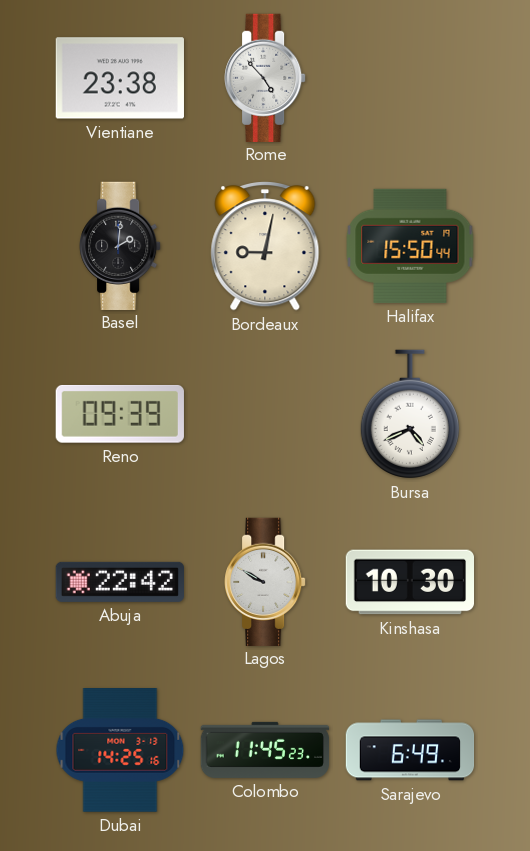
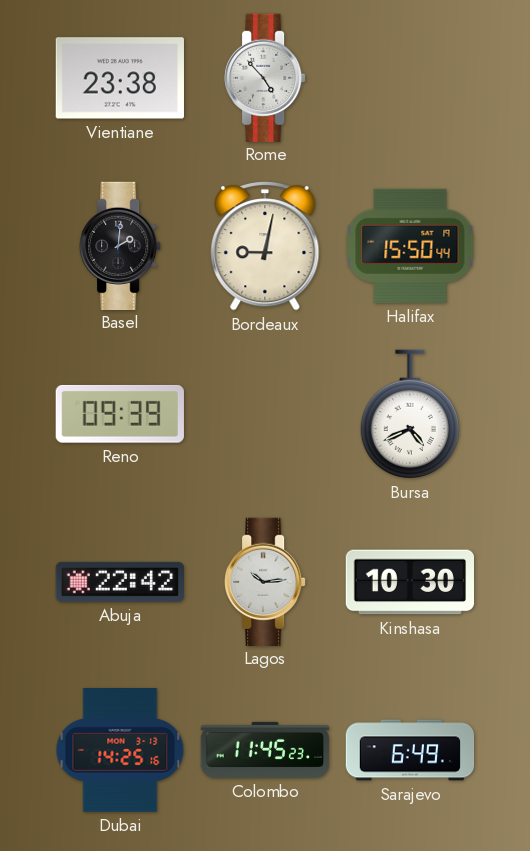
Lagos: 9:50 -> 10:14
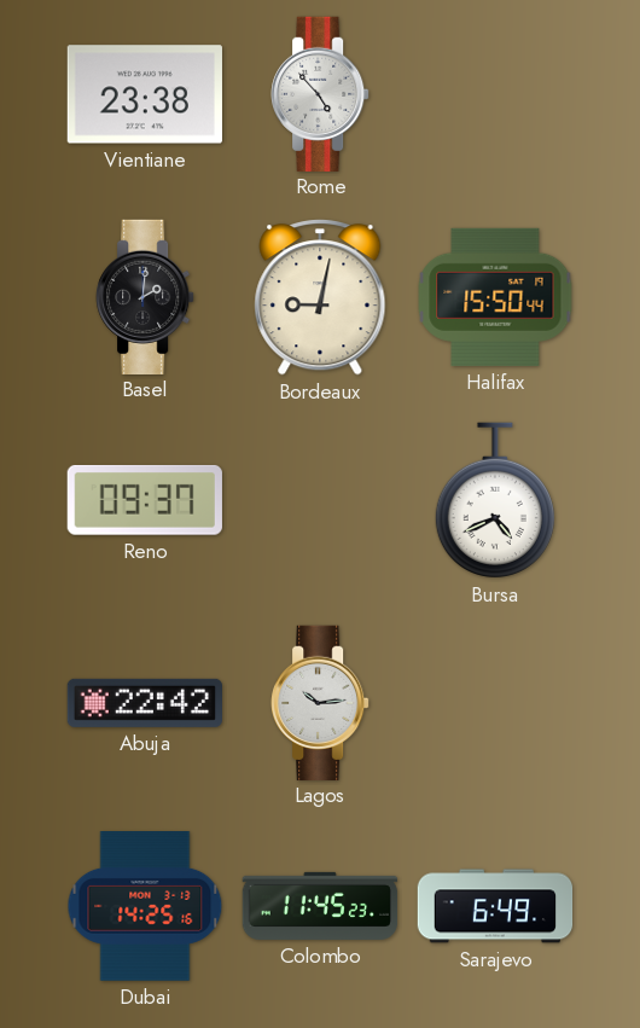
Reno: 09:39 -> 09:37
Kinshasa: 10:30 -> none
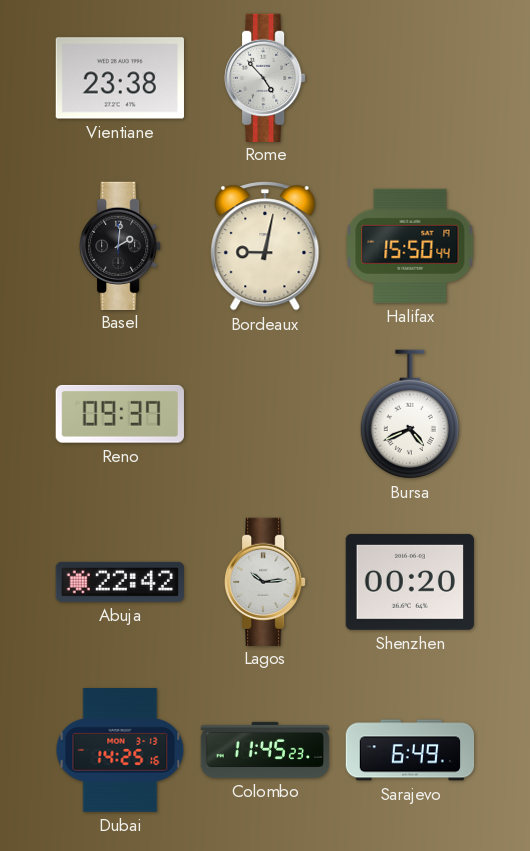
Shenzhen: none -> 00:20
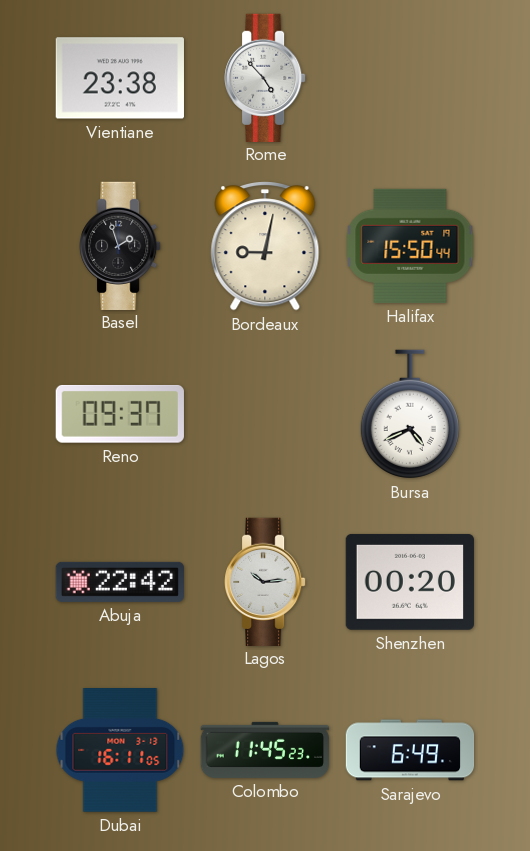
Basel: 2:01 -> 1:57
Dubai: 14:25 -> 16:11
